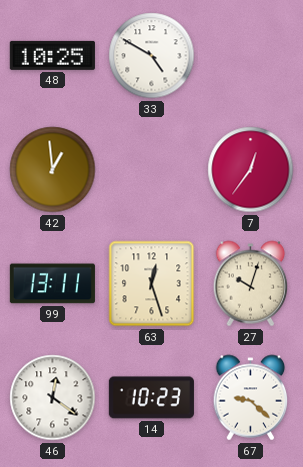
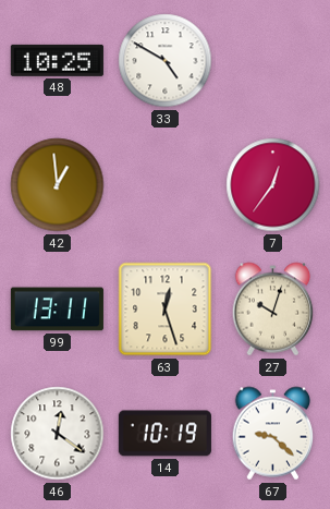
14: 10:23 -> 10:19
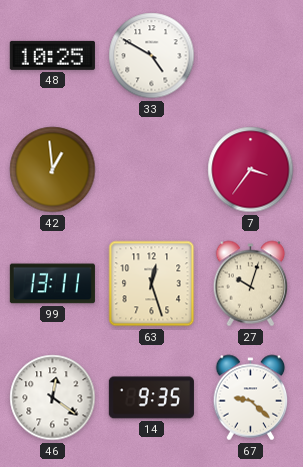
7: 12:36 -> 3:36
14: 10:19 -> 9:35
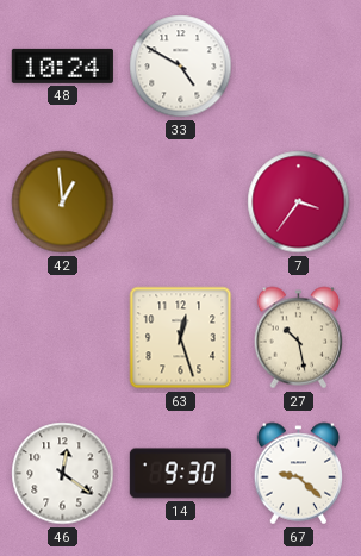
48: 10:25 -> 10:24
99: 13:11 -> none
27: 10:03 -> 10:28
14: 9:35 -> 9:30
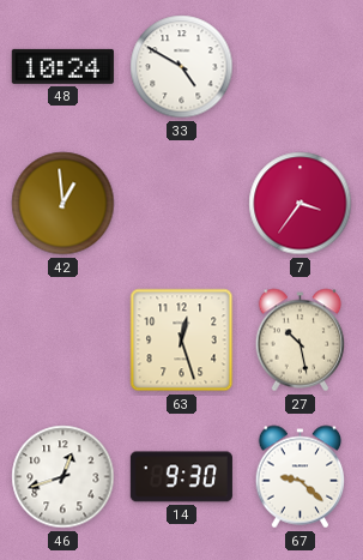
46: 12:21 -> 12:42
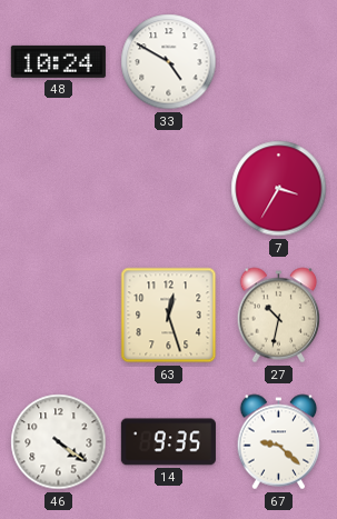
42: 12:59 -> none
7: 3:36 -> 3:35
27: 10:28 -> 10:32
46: 12:42 -> 4:21
14: 9:30 -> 9:35
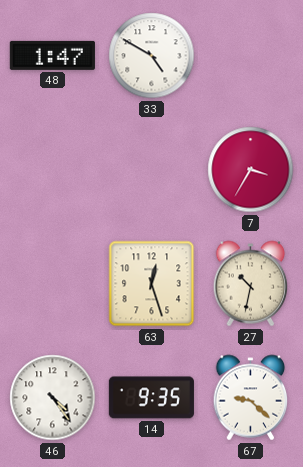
48: 10:24 -> 1:47
46: 4:21 -> 4:24
